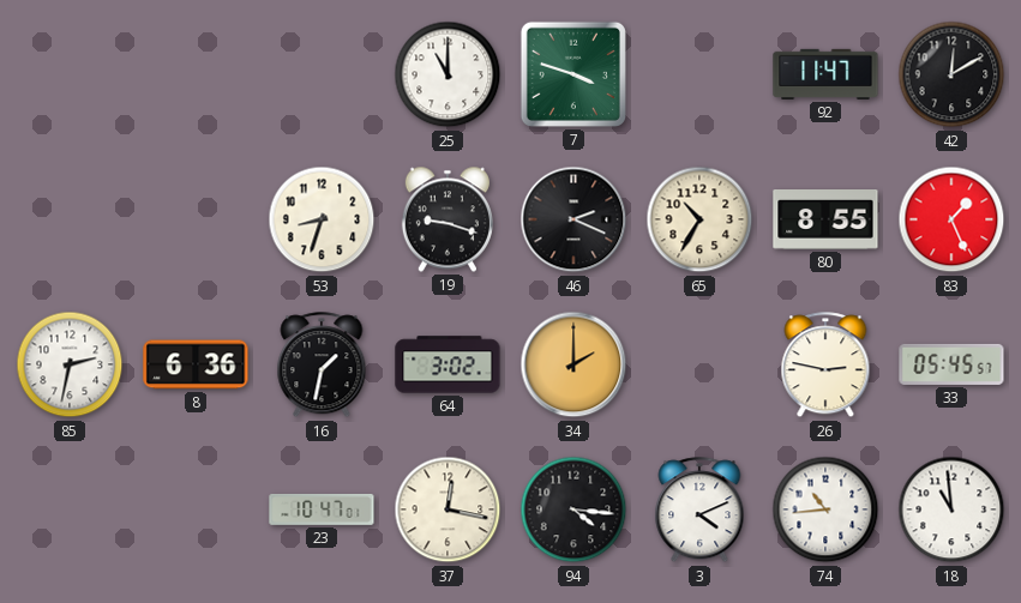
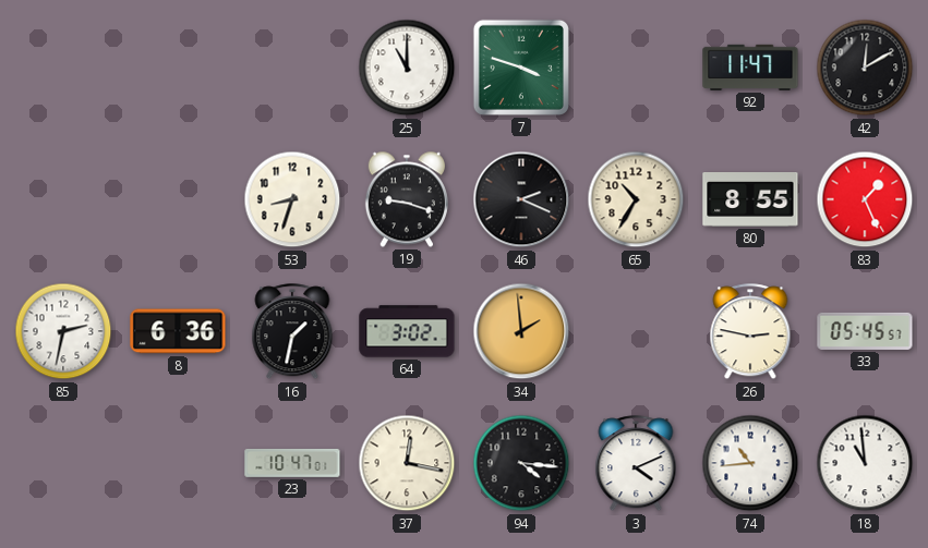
34: 2:00 -> 1:59
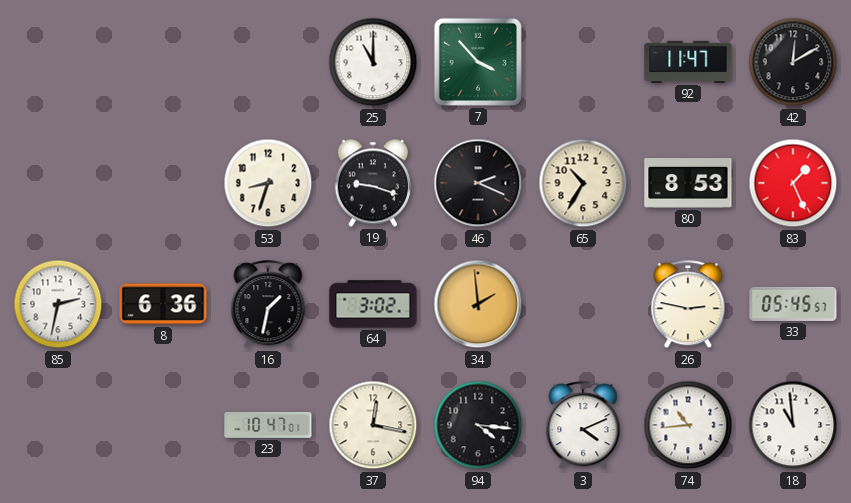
7: 3:48 -> 3:53
80: 8:55 -> 8:53
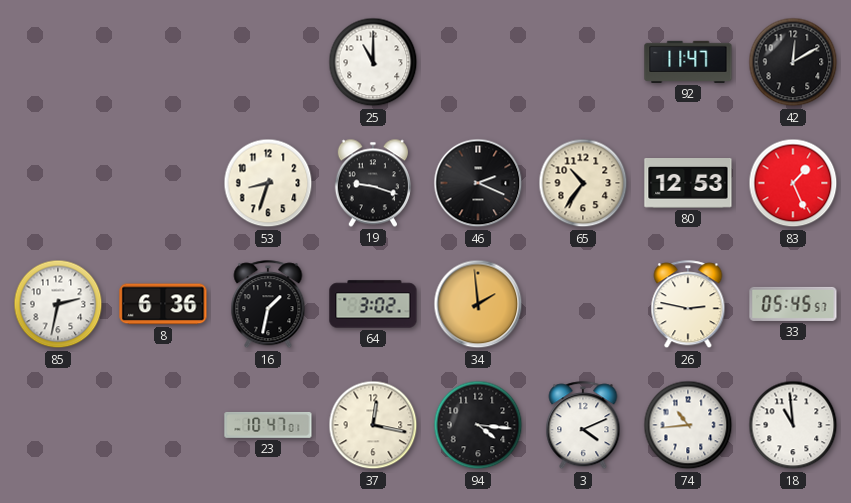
7: 3:53 -> none
65: 10:35 -> 10:36
80: 8:53 -> 12:53
